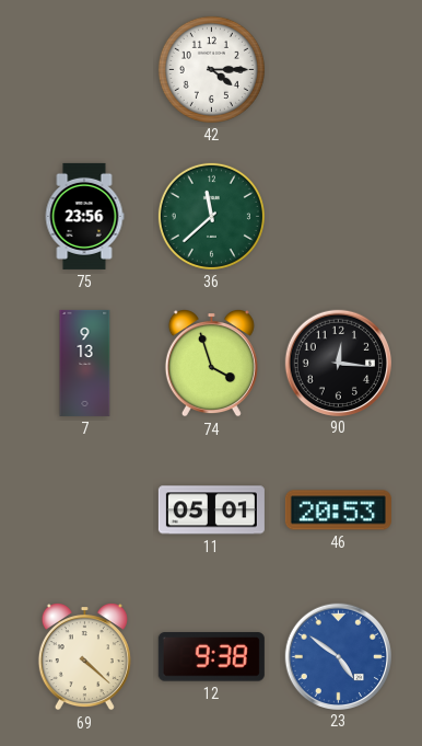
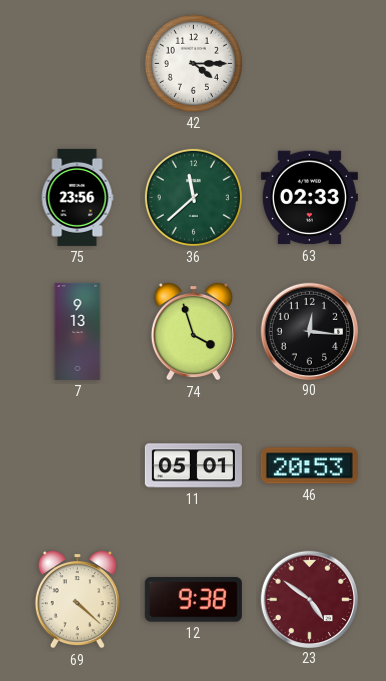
63: none -> 02:33
23 dial: blue -> burgundy
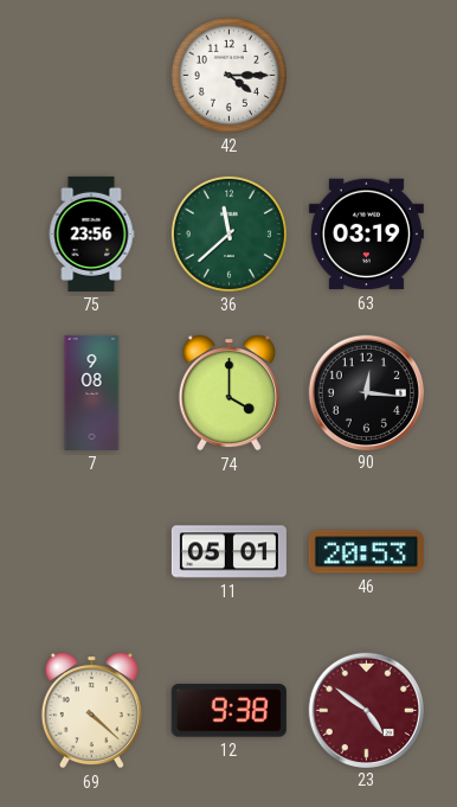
63: 02:33 -> 03:19
7: 9:13 -> 9:08
74: 3:57 -> 4:00
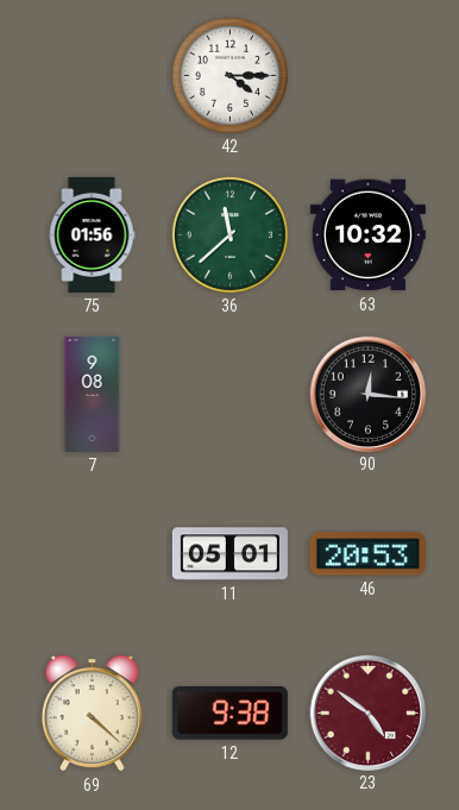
75: 23:56 -> 01:56
63: 03:19 -> 10:32
74: 4:00 -> none
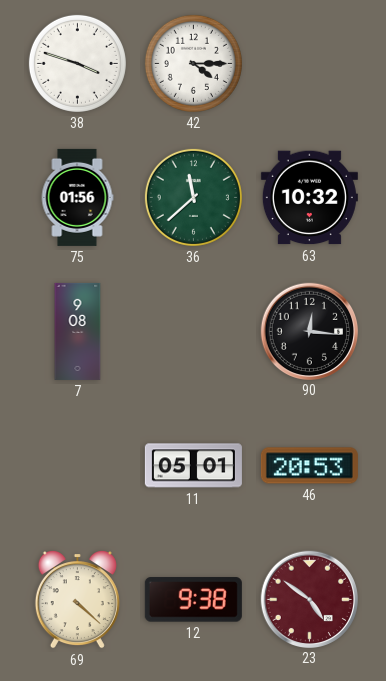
38: none -> 3:48
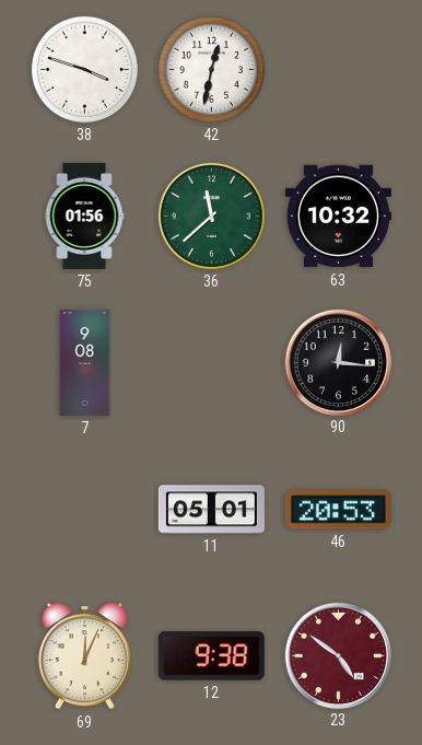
42: 4:15 -> 12:32
69: 4:22 -> 12:04
